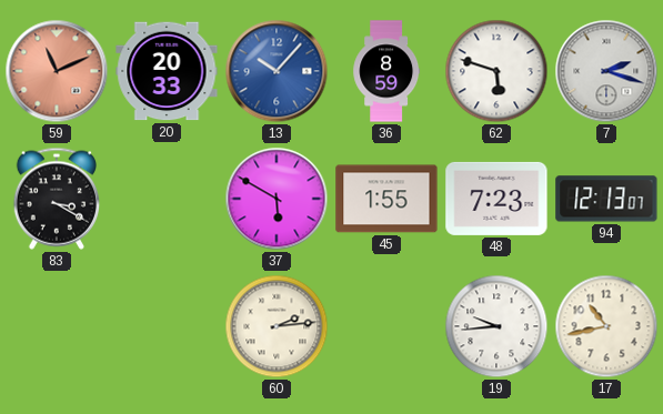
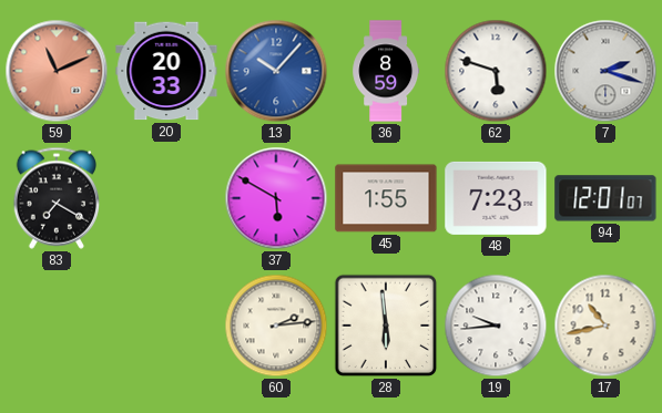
83: 3:20 -> 7:20
94: 12:13 -> 12:01
28: none -> 5:59
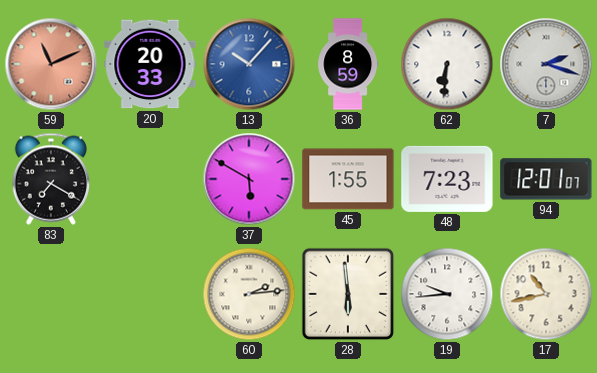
62: 5:48 -> 6:31
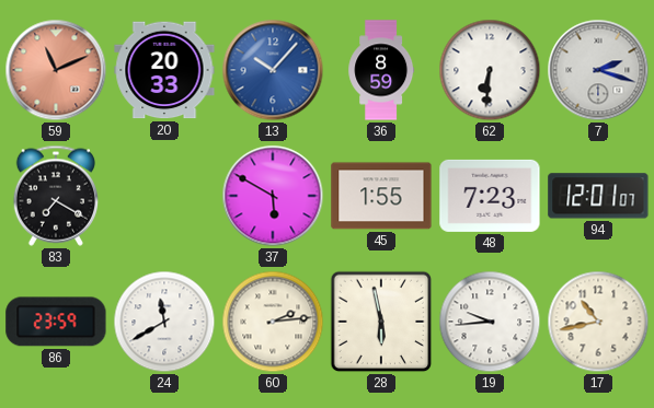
86: none -> 23:59
24: none -> 11:40
28: 5:59 -> 5:58
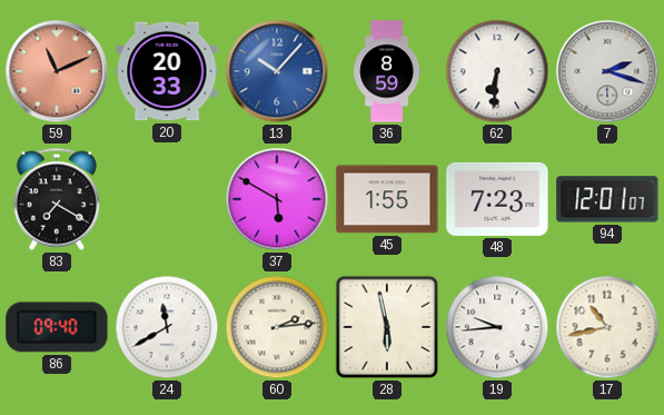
86: 23:59 -> 09:40
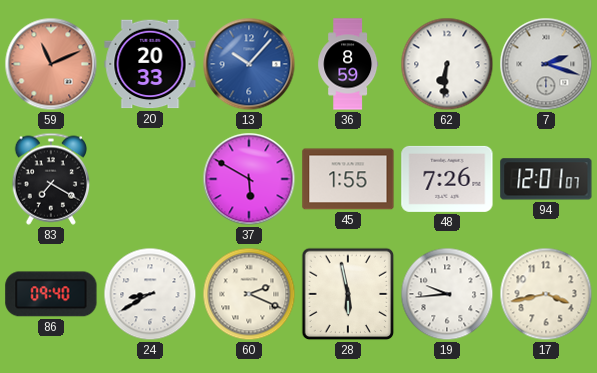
48: 7:23 -> 7:26
24: 11:40 -> 8:40
60: 2:14 -> 2:19
17: 10:43 -> 3:43
